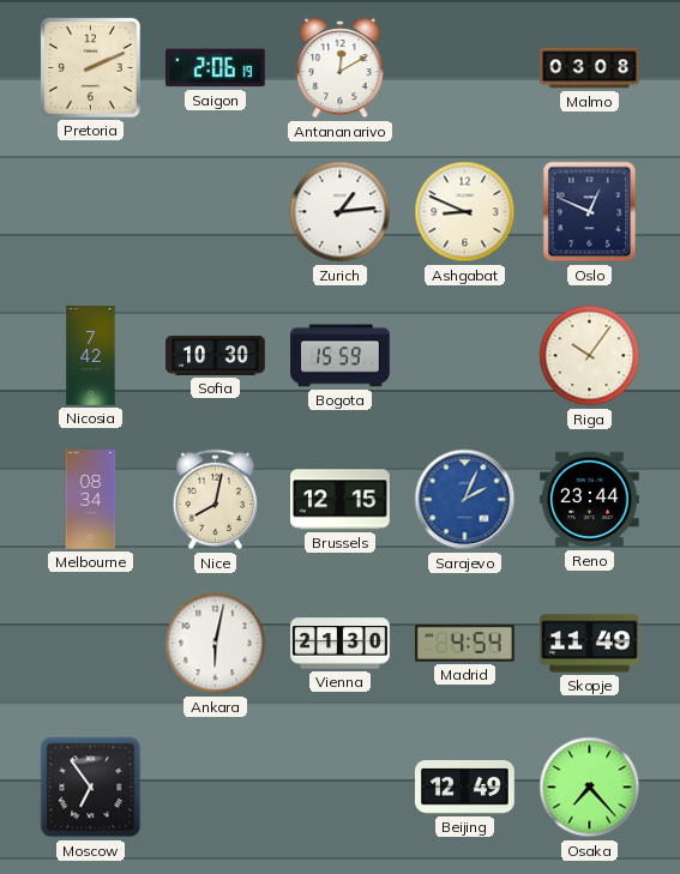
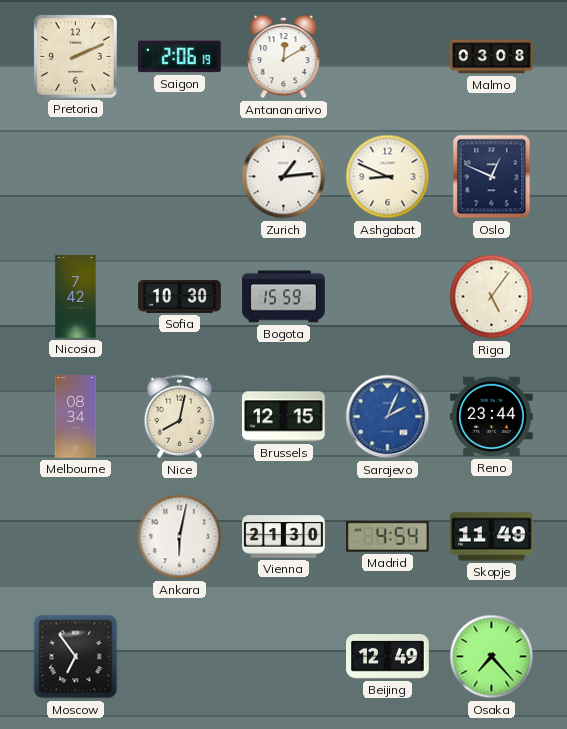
Riga: 10:06 -> 5:06
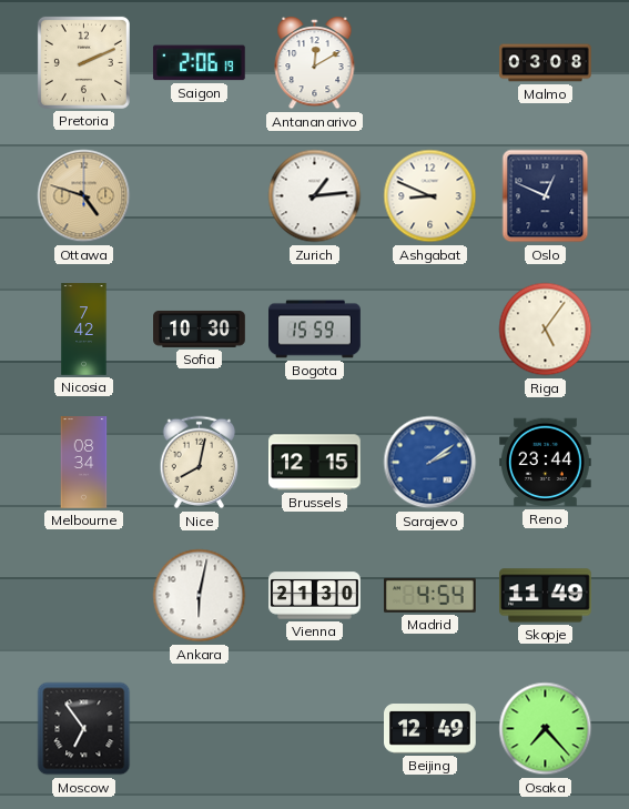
Ottawa: none -> 4:48
Sarajevo: 2:04 -> 2:09
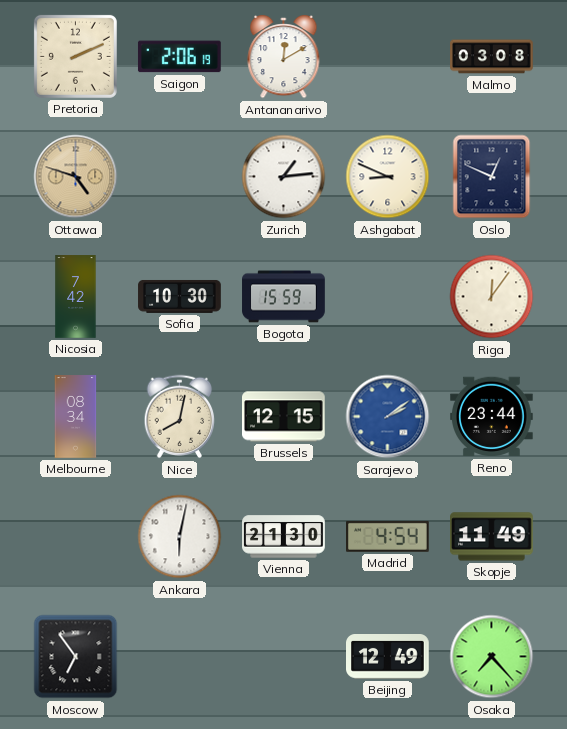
Riga: 5:06 -> 12:06
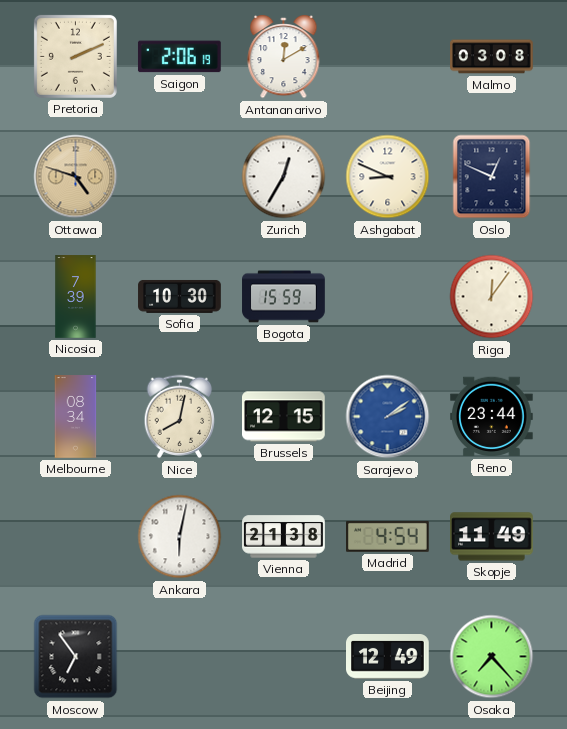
Zurich: 1:14 -> 12:35
Nicosia: 7:42 -> 7:39
Vienna: 21:30 -> 21:38
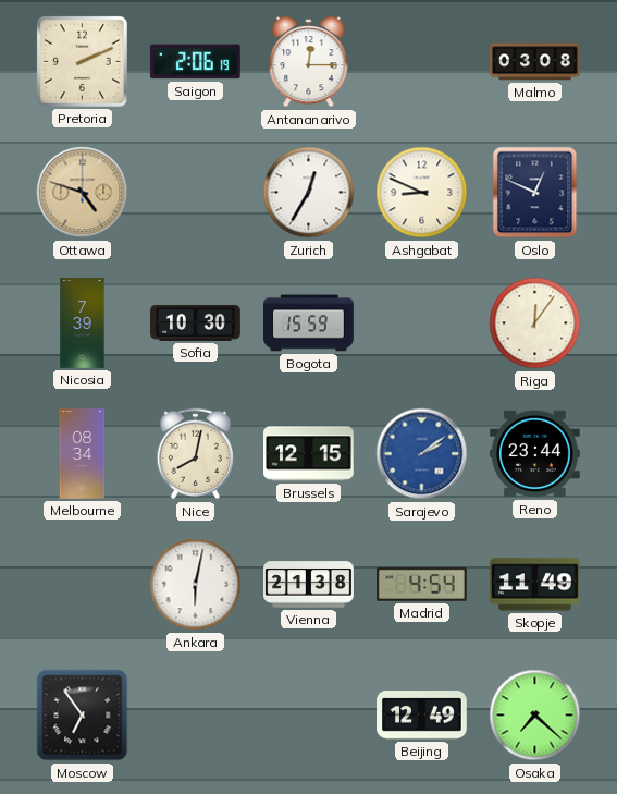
Antananarivo: 12:10 -> 12:15
Osaka: 7:23 -> 7:22
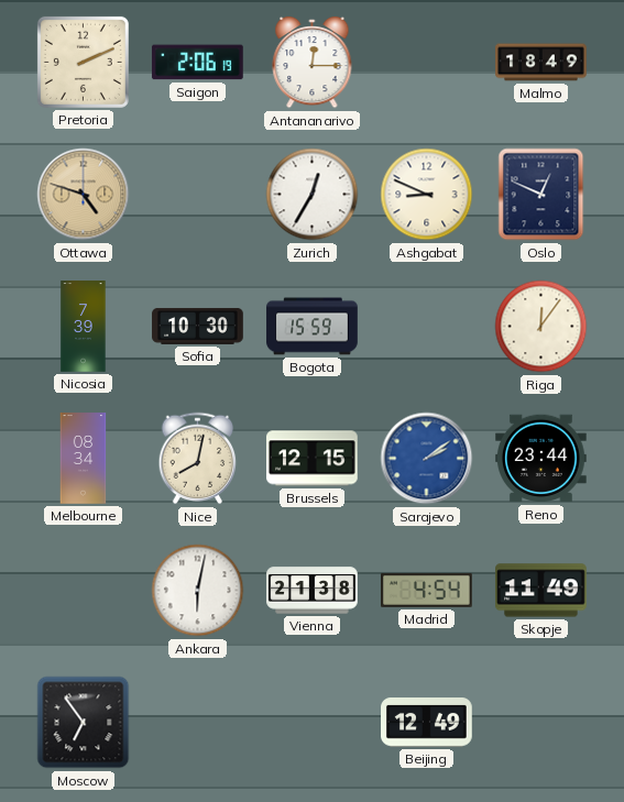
Malmo: 03:08 -> 18:49
Osaka: 7:22 -> none
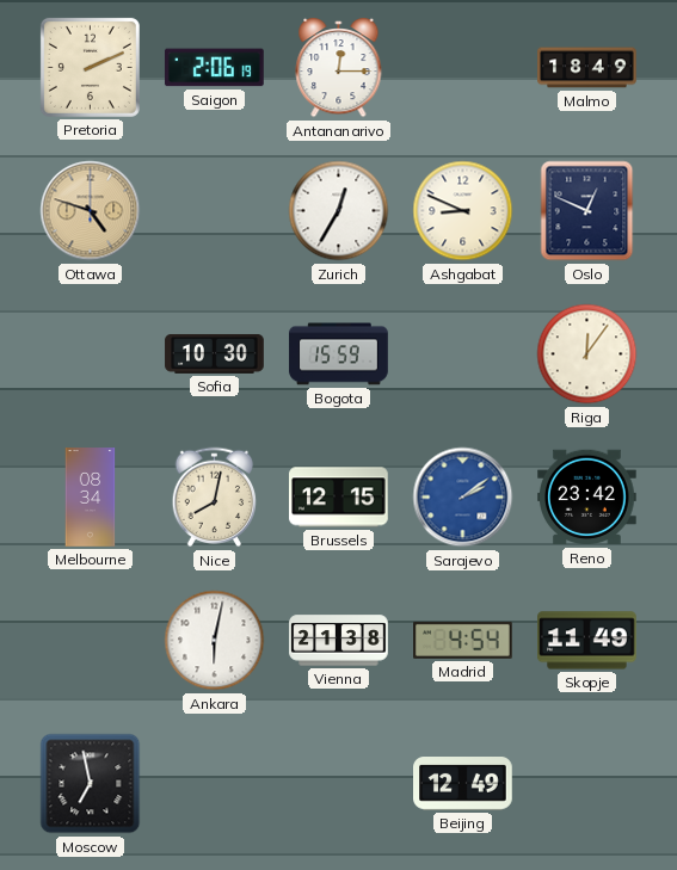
Nicosia: 7:39 -> none
Reno: 23:44 -> 23:42
Moscow: 6:54 -> 6:58
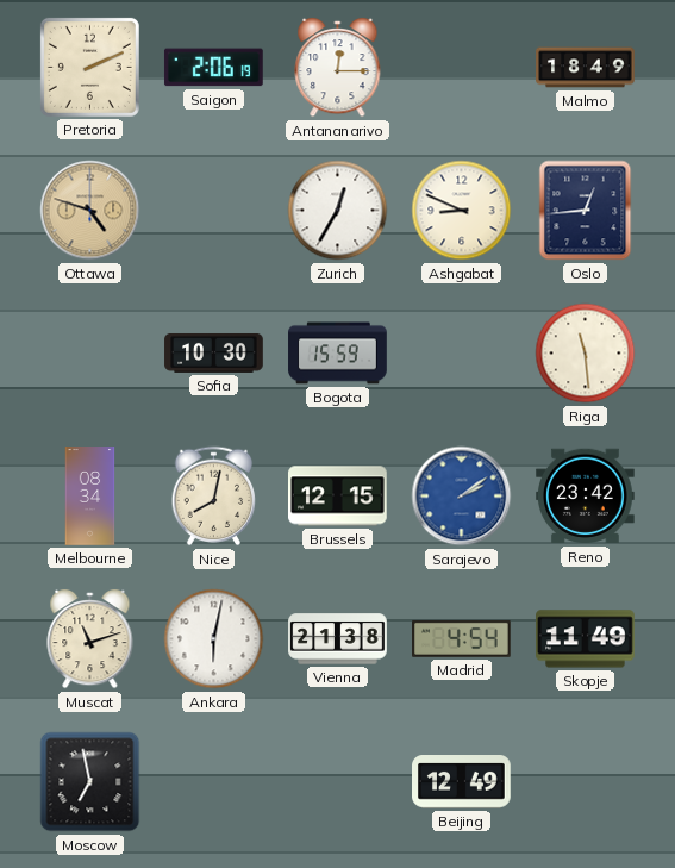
Oslo: 12:49 -> 12:44
Riga: 12:06 -> 11:29
Muscat: none -> 11:12
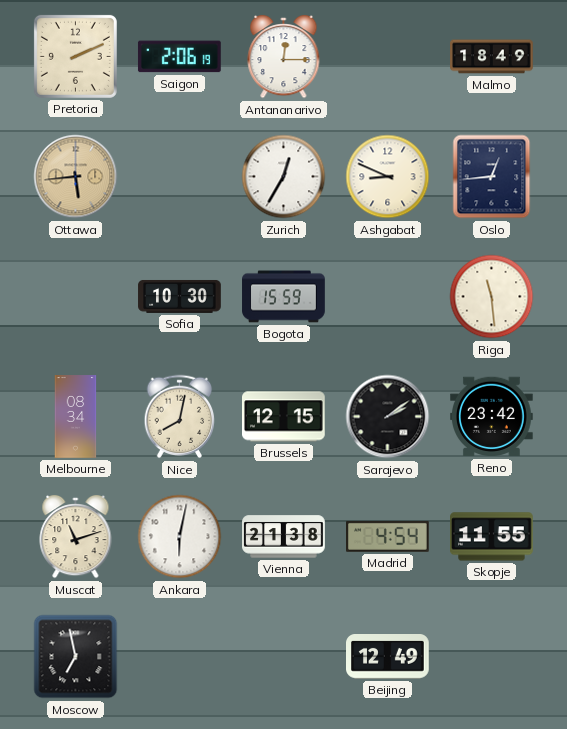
Ottawa: 4:48 -> 5:44
Sarajevo dial: blue -> black
Skopje: 11:49 -> 11:55
